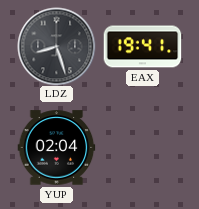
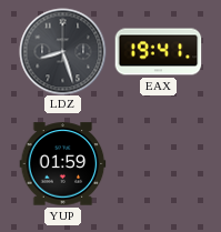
YUP: 02:04 -> 01:59
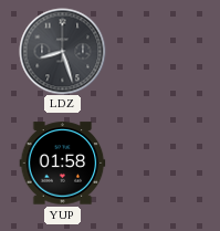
EAX: 19:41 -> none
YUP: 01:59 -> 01:58
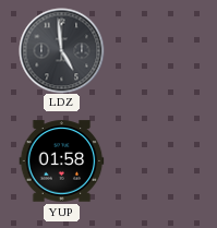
LDZ: 8:27 -> 4:59
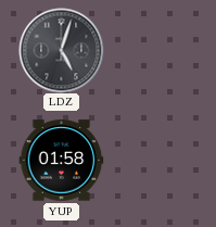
LDZ: 4:59 -> 5:03
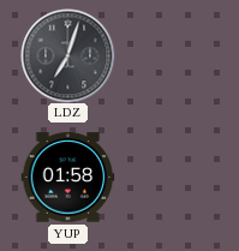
LDZ: 5:03 -> 7:03
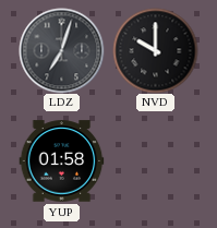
NVD: none -> 10:00
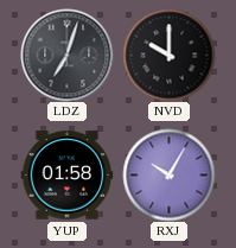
RXJ: none -> 10:05
